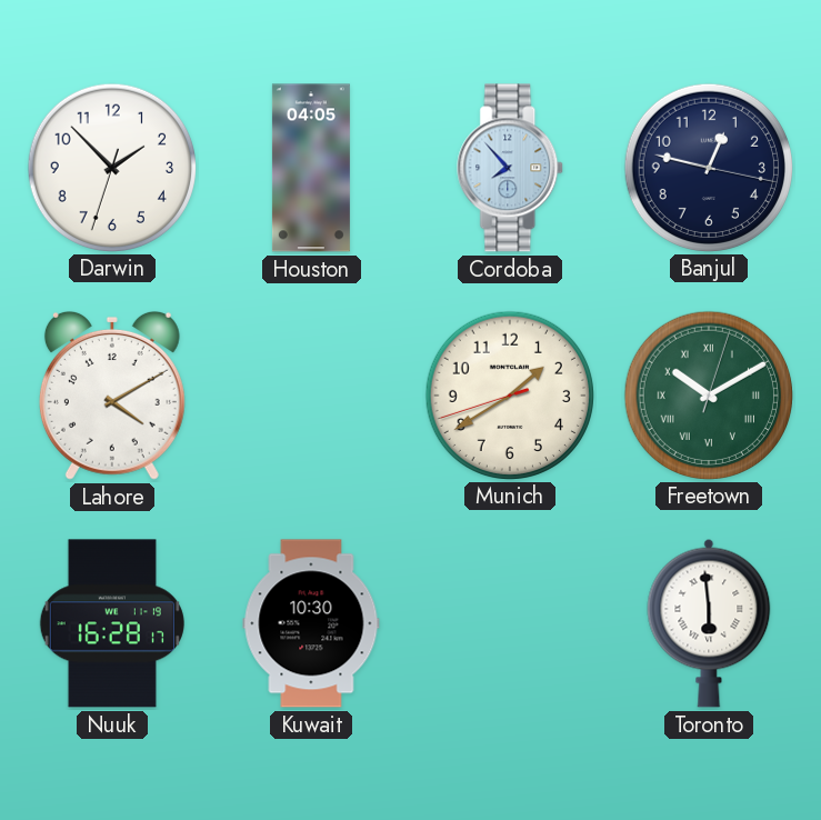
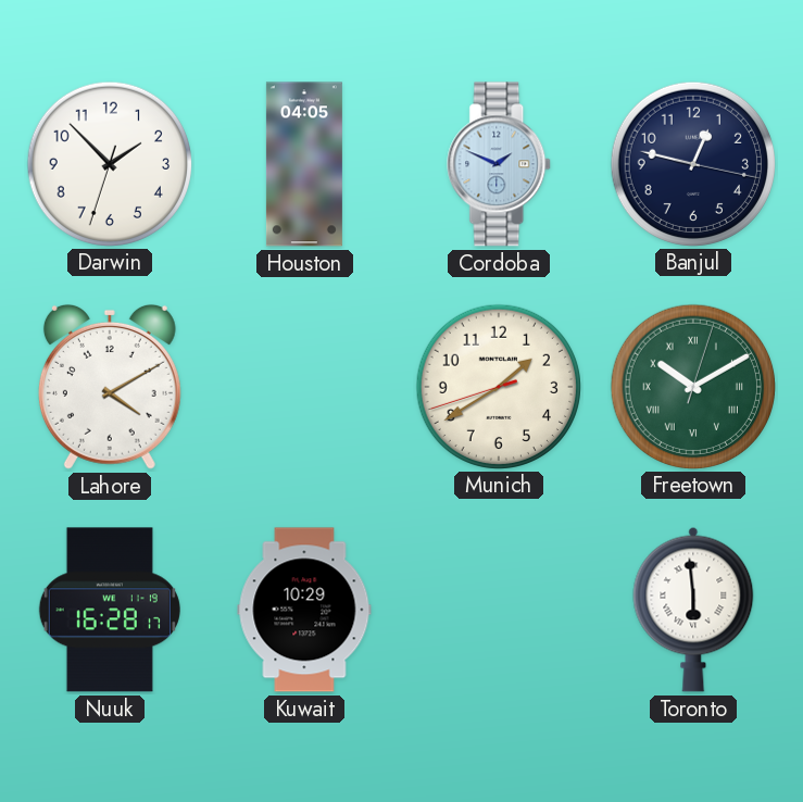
Cordoba: 7:53 -> 1:49
Kuwait: 10:30 -> 10:29
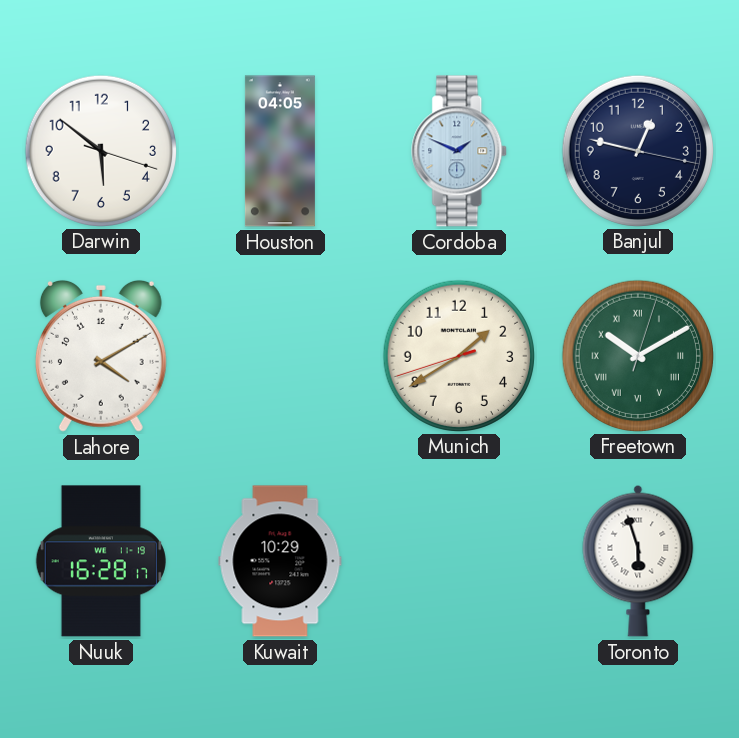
Darwin: 1:52 -> 5:51
Toronto: 5:59 -> 5:57
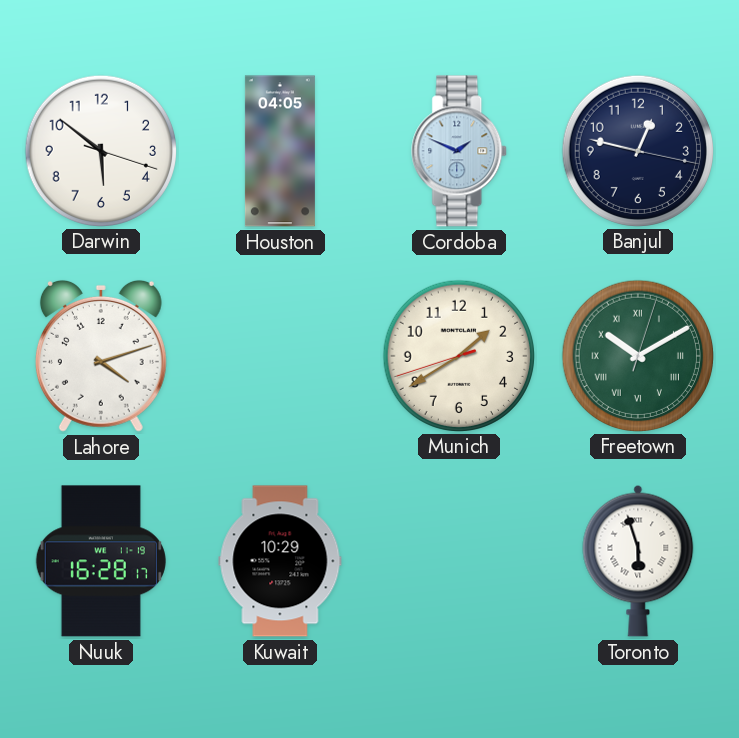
Lahore: 4:10 -> 4:12
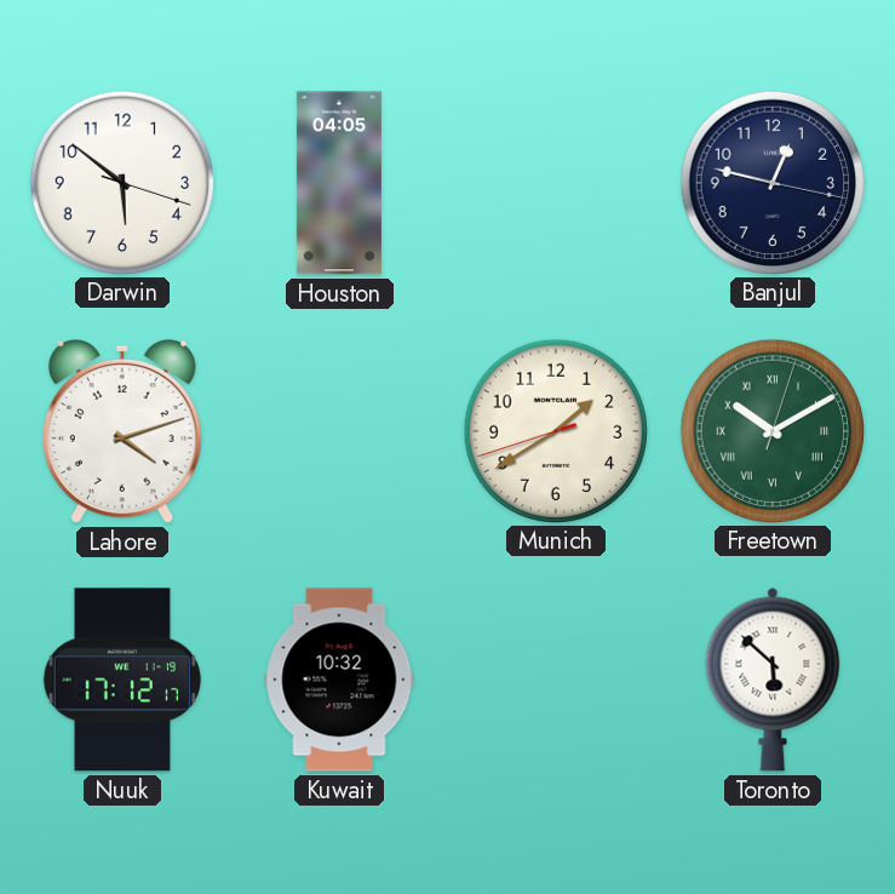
Cordoba: 1:49 -> none
Nuuk: 16:28 -> 17:12
Kuwait: 10:29 -> 10:32
Toronto: 5:57 -> 5:52
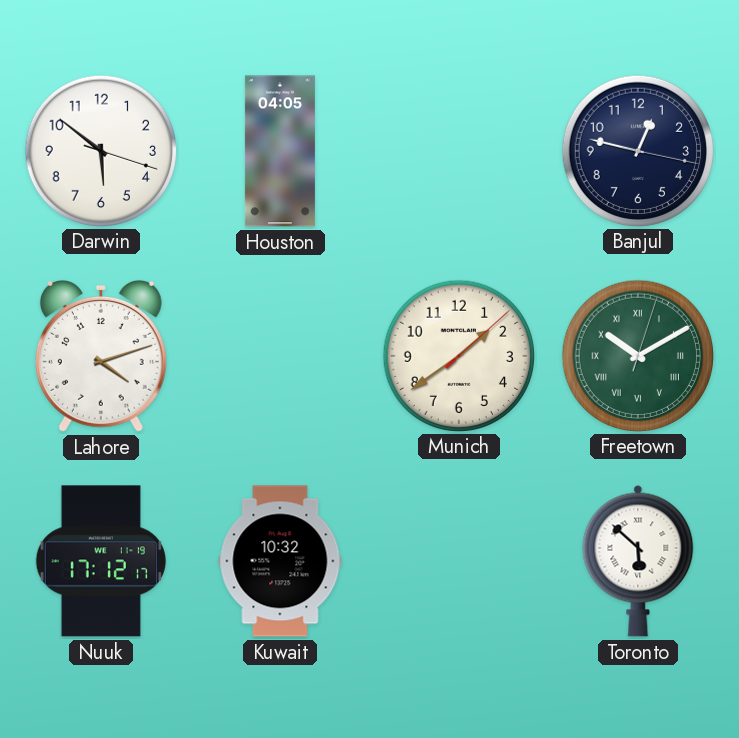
Munich: 1:39:42 -> 1:39:08
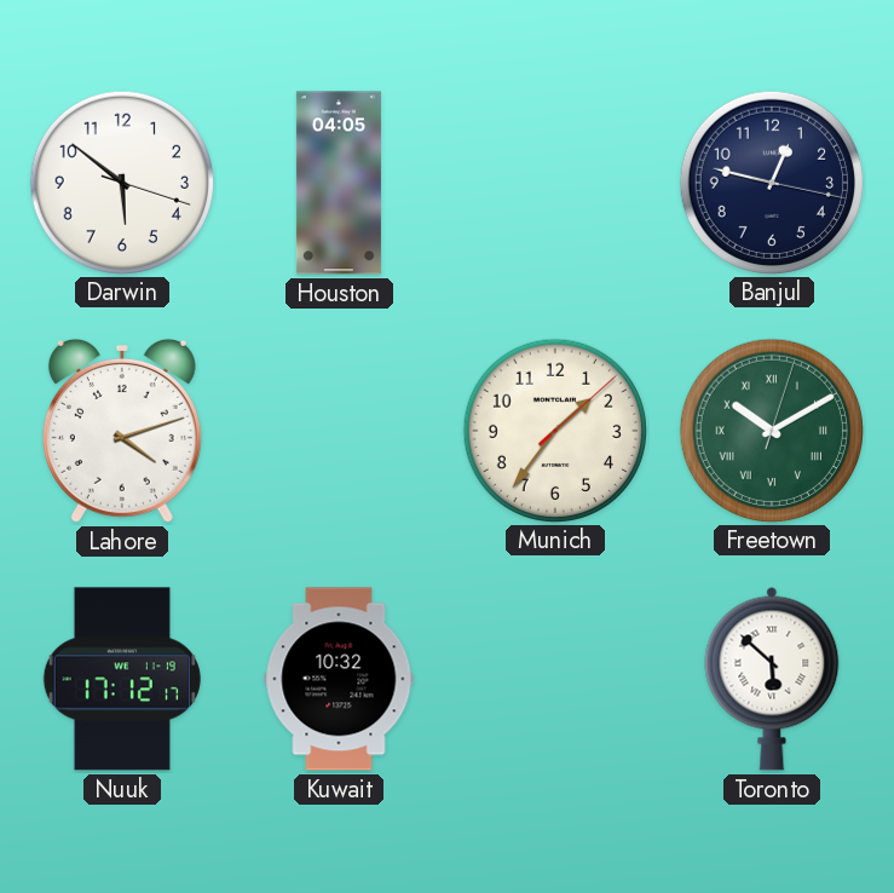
Munich: 1:39 -> 1:36
